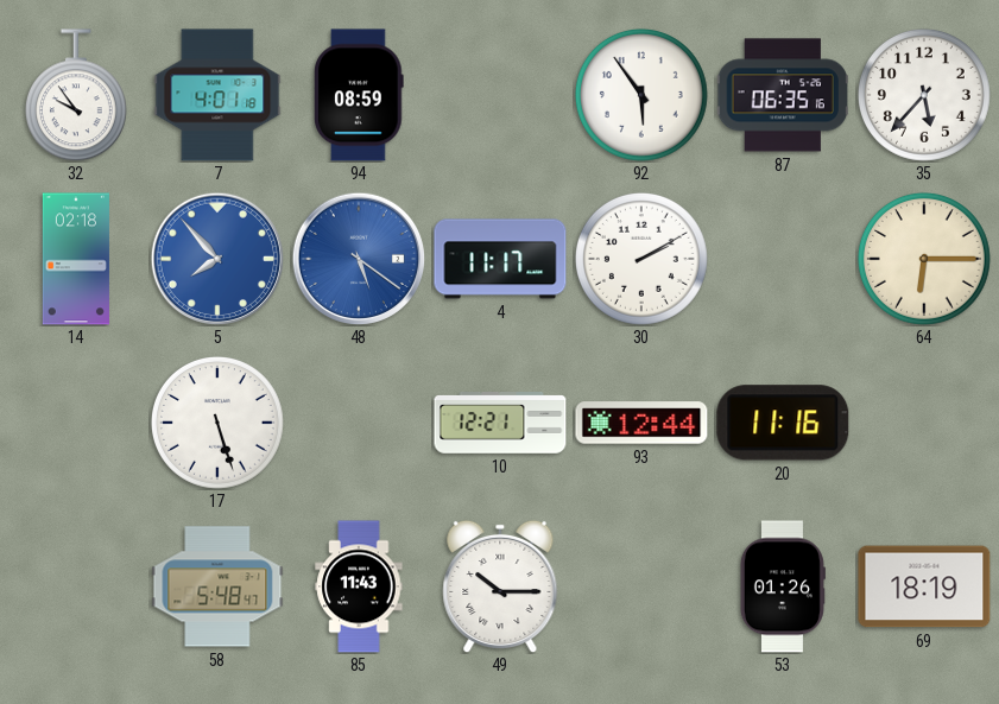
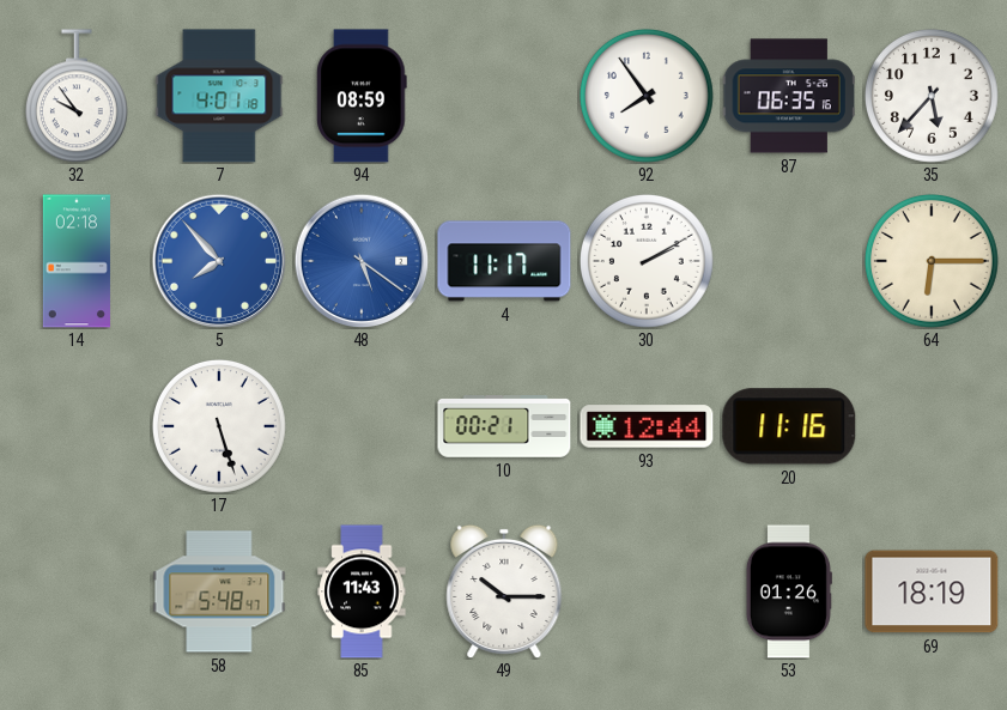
92: 5:54 -> 7:54
10: 12:21 -> 00:21
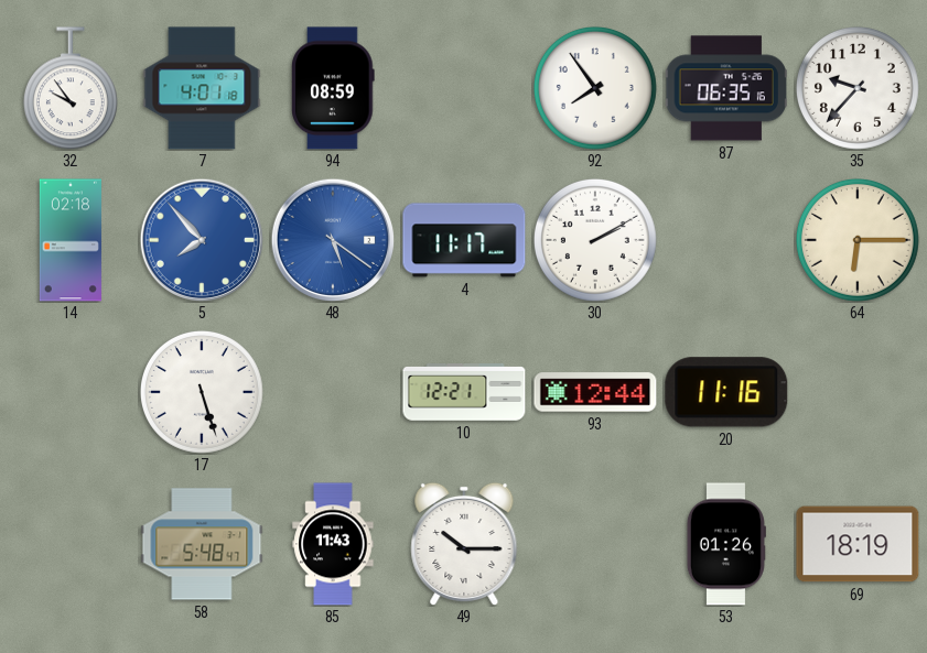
35: 5:37 -> 9:37
10: 00:21 -> 12:21
